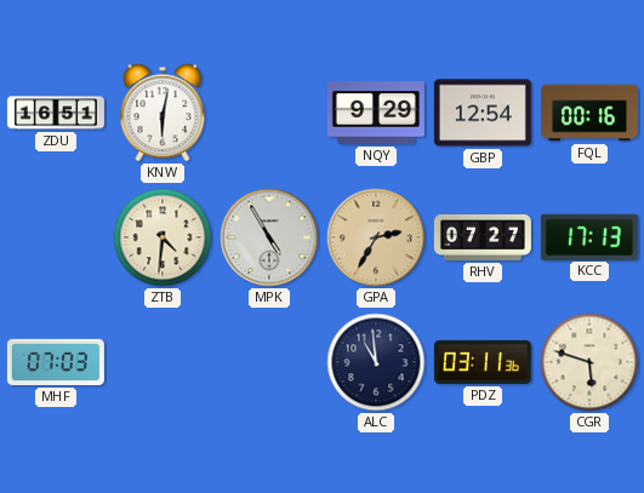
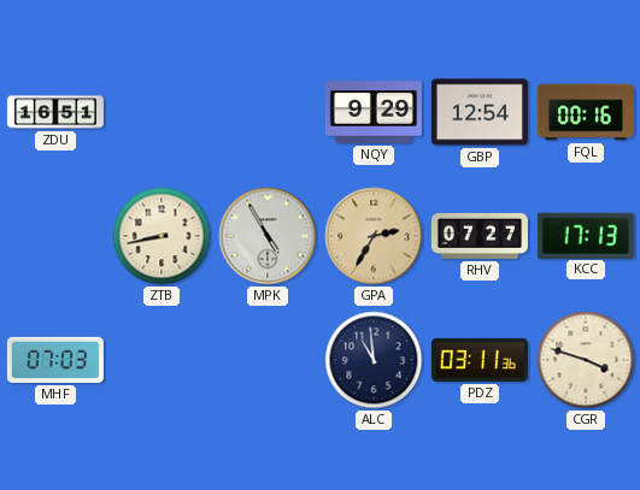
KNW: 6:02 -> none
ZTB: 4:31 -> 8:43
CGR: 5:48 -> 3:48
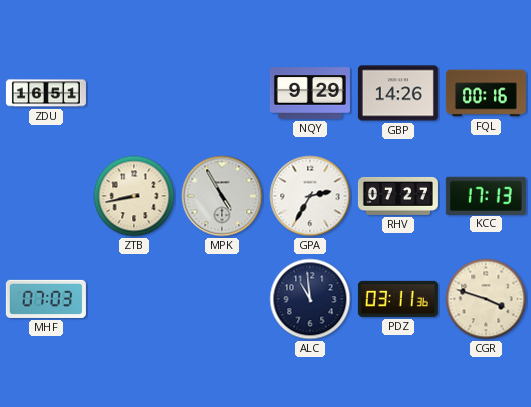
GBP: 12:54 -> 14:26
GPA dial: champagne -> white
